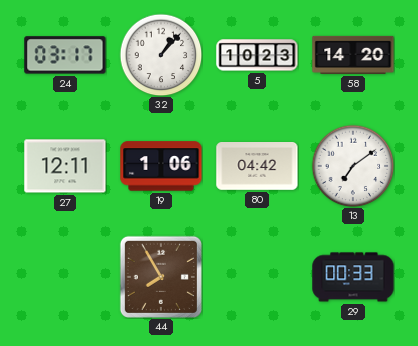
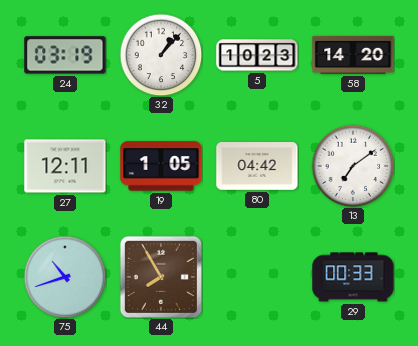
24: 03:17 -> 03:19
19: 1:06 -> 1:05
75: none -> 10:42
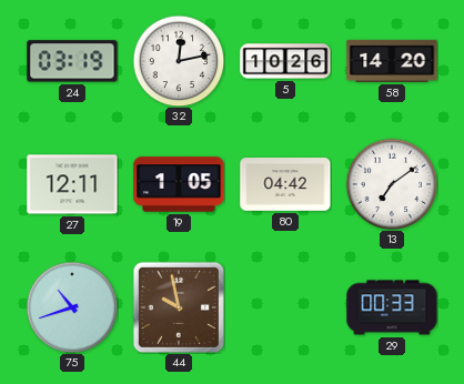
32: 1:07 -> 12:13
5: 10:23 -> 10:26
44: 7:55 -> 9:58
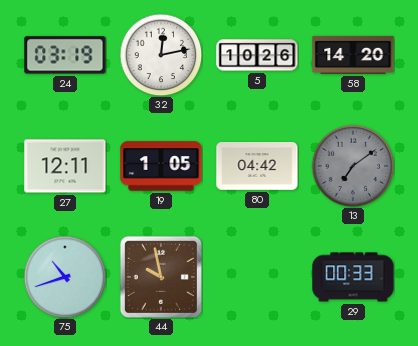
13 dial: white -> grey
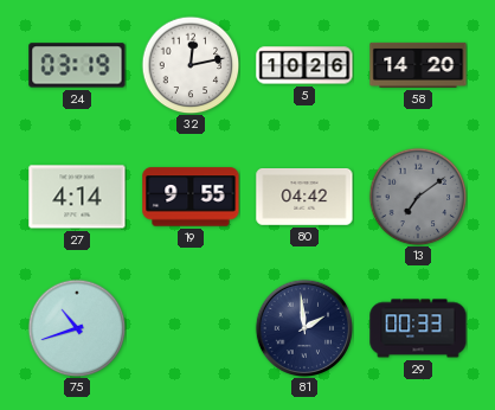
27: 12:11 -> 4:14
19: 1:05 -> 9:55
44: 9:58 -> none
81: none -> 1:59
